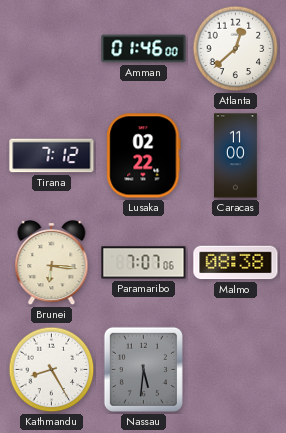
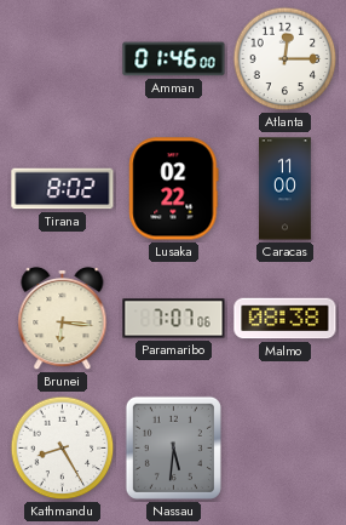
Atlanta: 12:38 -> 12:15
Tirana: 7:12 -> 8:02
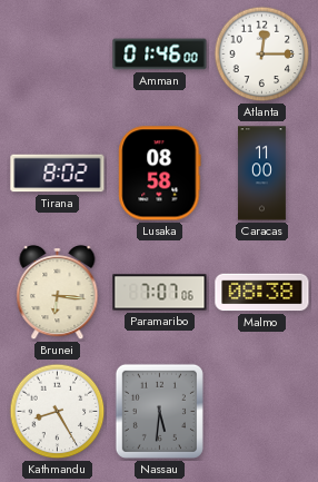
Lusaka: 02:22 -> 08:58
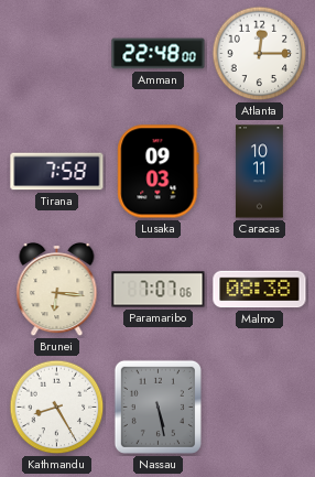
Amman: 01:46 -> 22:48
Tirana: 8:02 -> 7:58
Lusaka: 08:58 -> 09:03
Caracas: 11:00 -> 10:11
Nassau: 5:31 -> 5:28
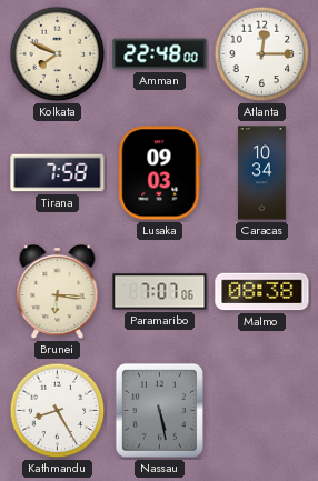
Kolkata: none -> 7:49
Caracas: 10:11 -> 10:34
